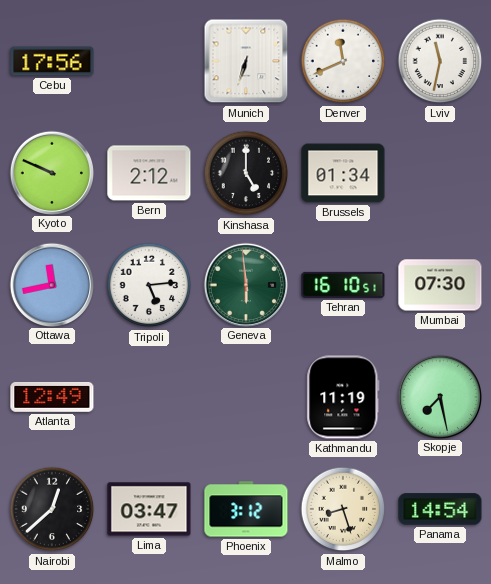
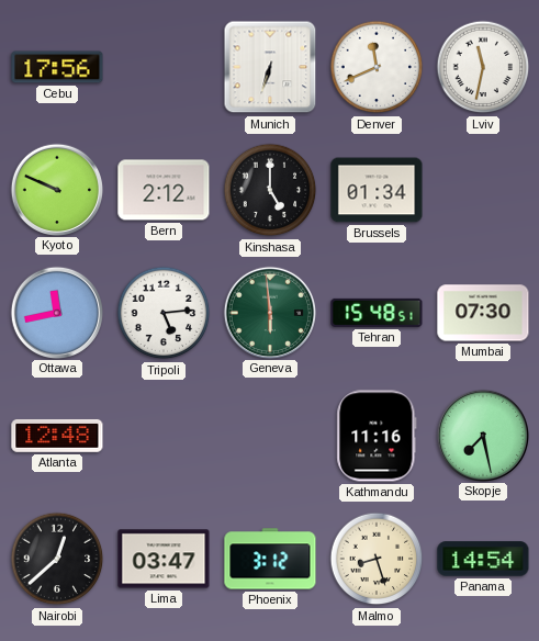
Tehran: 16:10 -> 15:48
Atlanta: 12:49 -> 12:48
Kathmandu: 11:19 -> 11:16
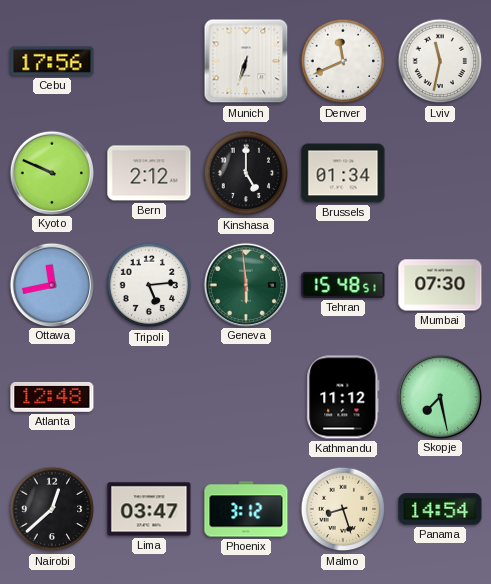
Kathmandu: 11:16 -> 11:12
